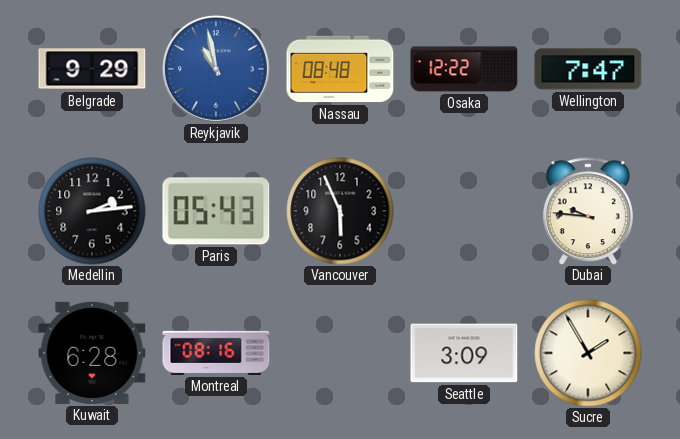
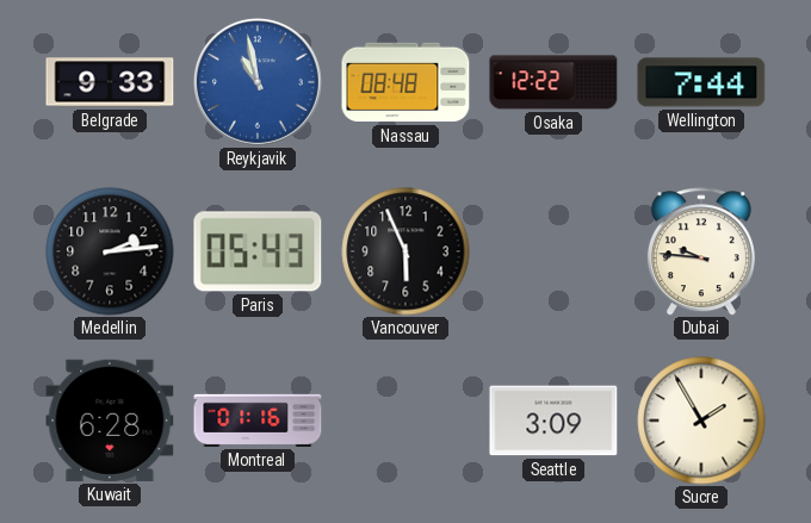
Belgrade: 9:29 -> 9:33
Wellington: 7:47 -> 7:44
Montreal: 08:16 -> 01:16
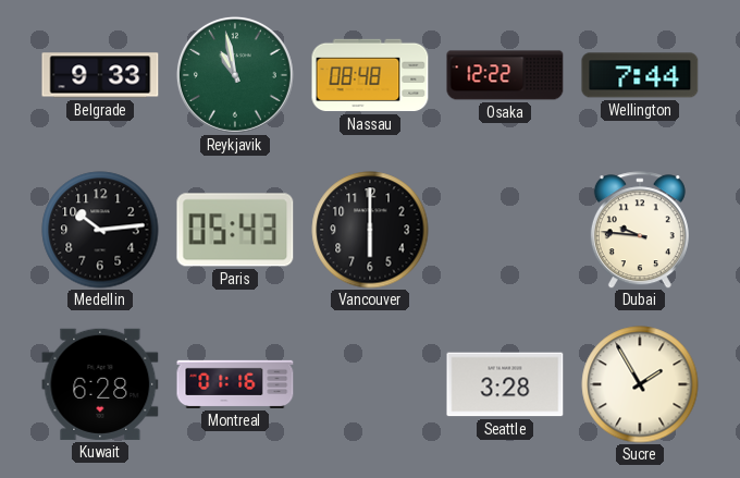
Reykjavik dial: blue -> green
Medellin: 2:14 -> 10:14
Vancouver: 5:56 -> 6:00
Seattle: 3:09 -> 3:28
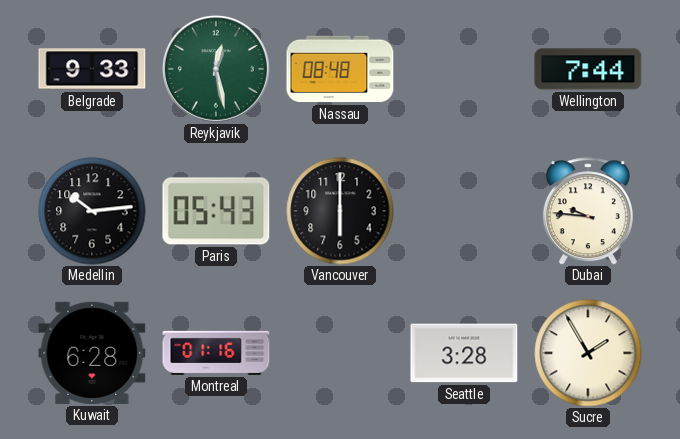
Reykjavik: 10:58 -> 12:28
Osaka: 12:22 -> none
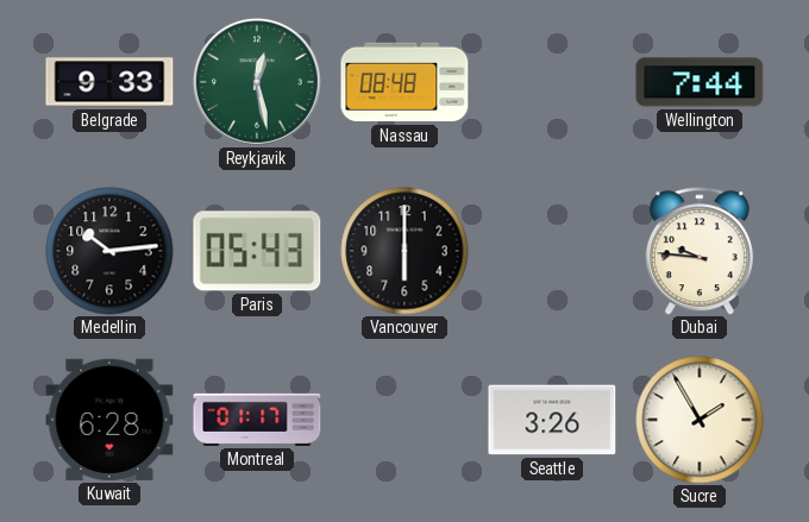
Montreal: 01:16 -> 01:17
Seattle: 3:28 -> 3:26
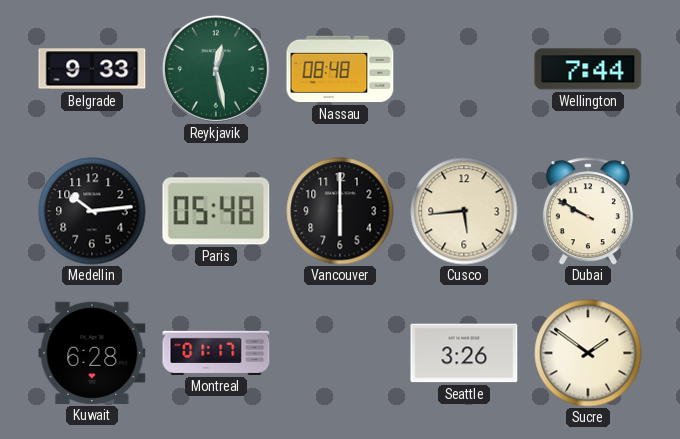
Paris: 05:43 -> 05:48
Cusco: none -> 5:44
Dubai: 9:46 -> 9:50
Sucre: 1:55 -> 1:51
